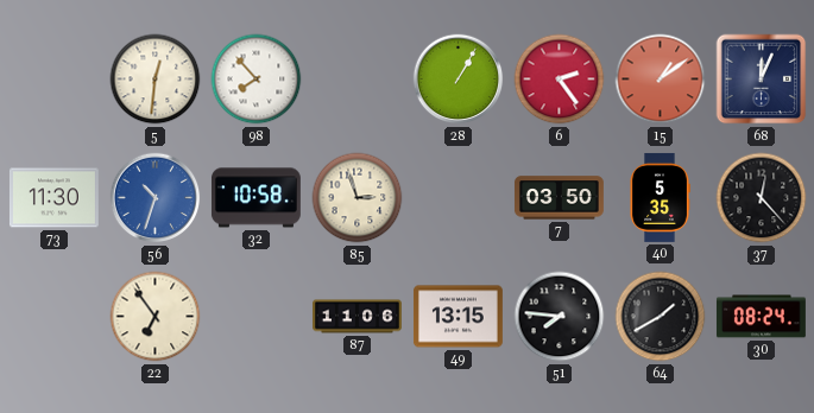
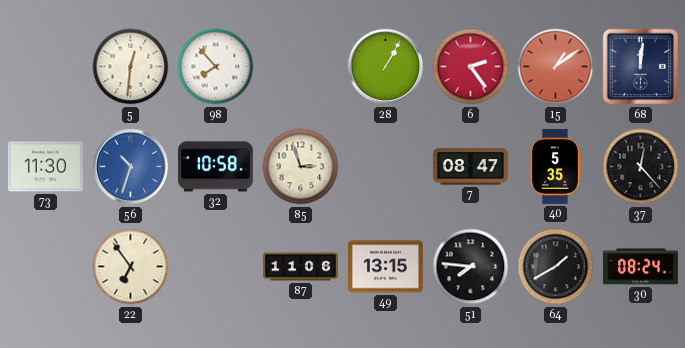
68: 12:04 -> 12:01
7: 03:50 -> 08:47
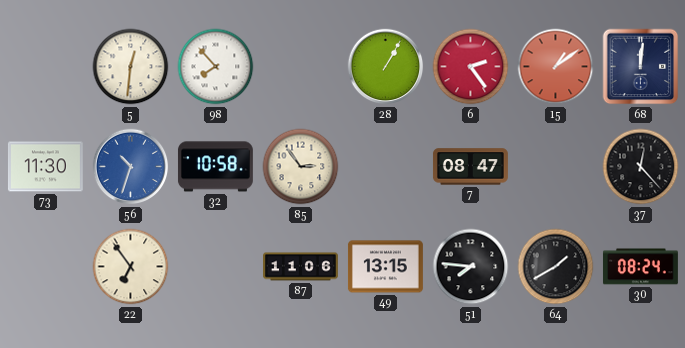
85: 2:57 -> 2:54
40: 5:35 -> none
